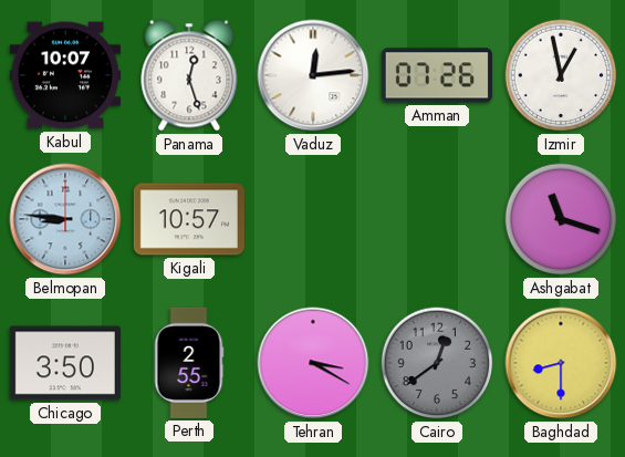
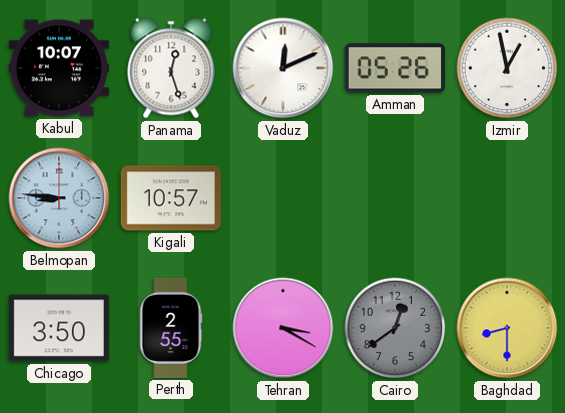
Vaduz: 12:14 -> 12:11
Amman: 07:26 -> 05:26
Ashgabat: 11:18 -> none
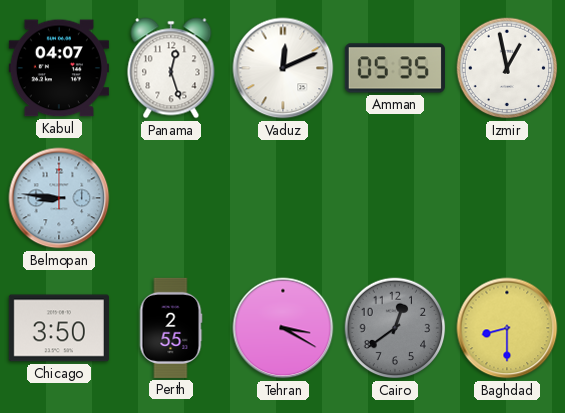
Kabul: 10:07 -> 04:07
Amman: 05:26 -> 05:35
Kigali: 10:57 -> none
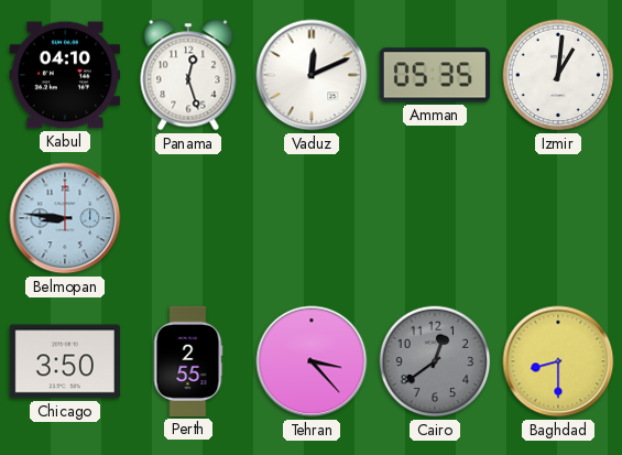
Kabul: 04:07 -> 04:10
Izmir: 12:58 -> 1:01
Tehran: 3:20 -> 3:23
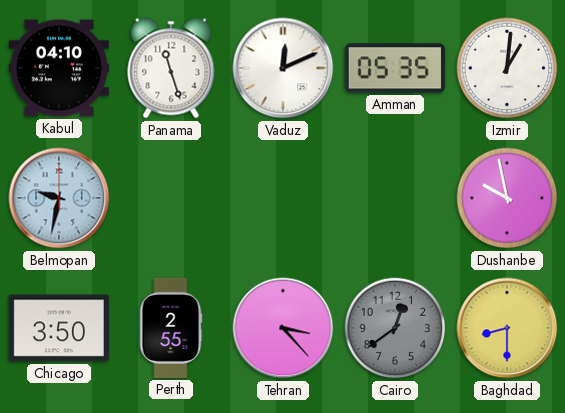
Panama: 12:27 -> 11:27
Belmopan: 8:46 -> 9:32
Dushanbe: none -> 9:58
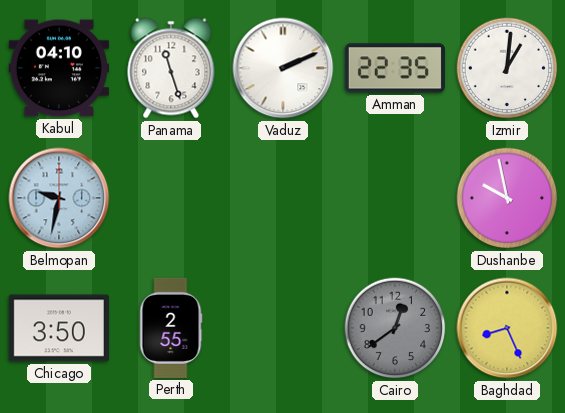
Vaduz: 12:11 -> 2:11
Amman: 05:35 -> 22:35
Tehran: 3:23 -> none
Baghdad: 8:30 -> 8:26
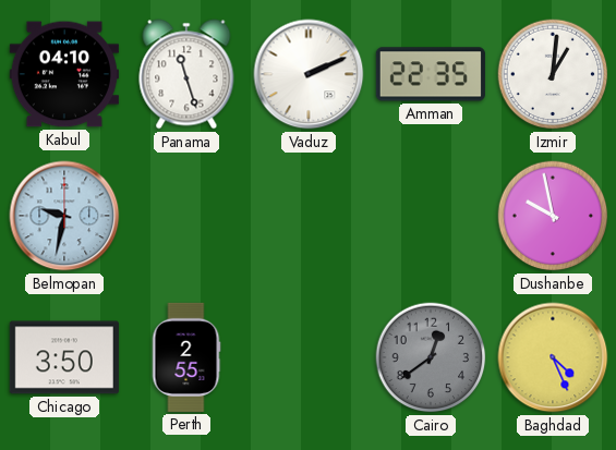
Baghdad: 8:26 -> 4:26
